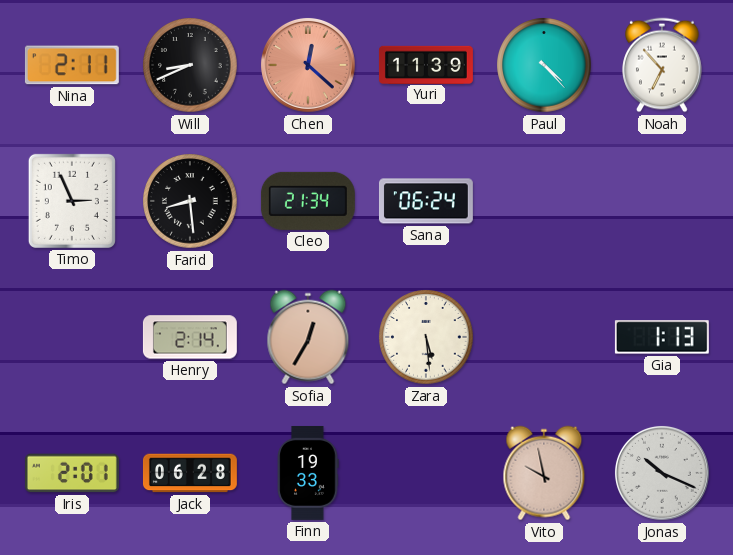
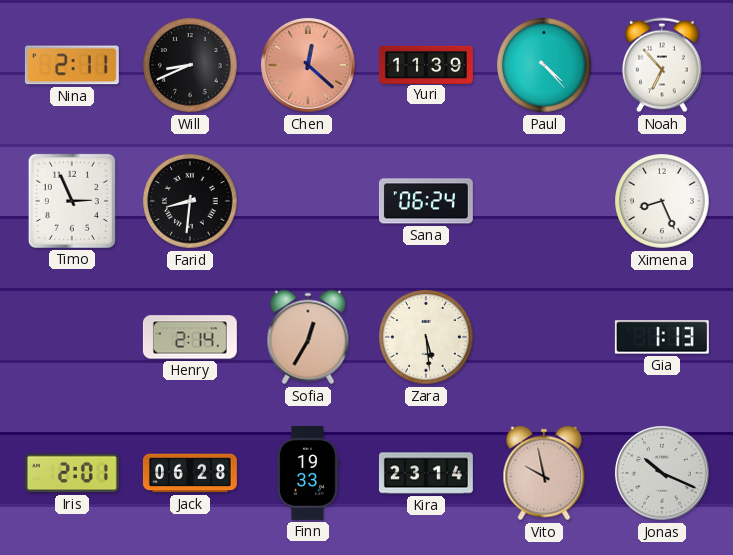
Farid: 8:29 -> 8:31
Cleo: 21:34 -> none
Ximena: none -> 8:26
Kira: none -> 23:14
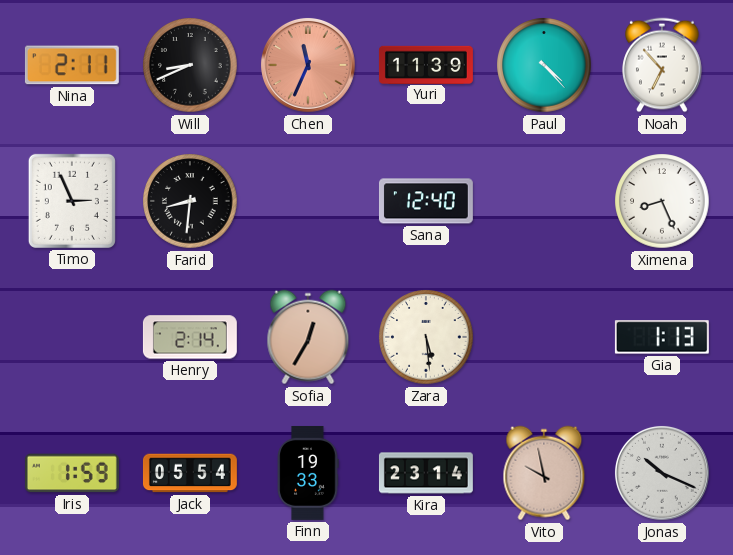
Chen: 12:22 -> 11:34
Sana: 06:24 -> 12:40
Iris: 2:01 -> 1:59
Jack: 06:28 -> 05:54
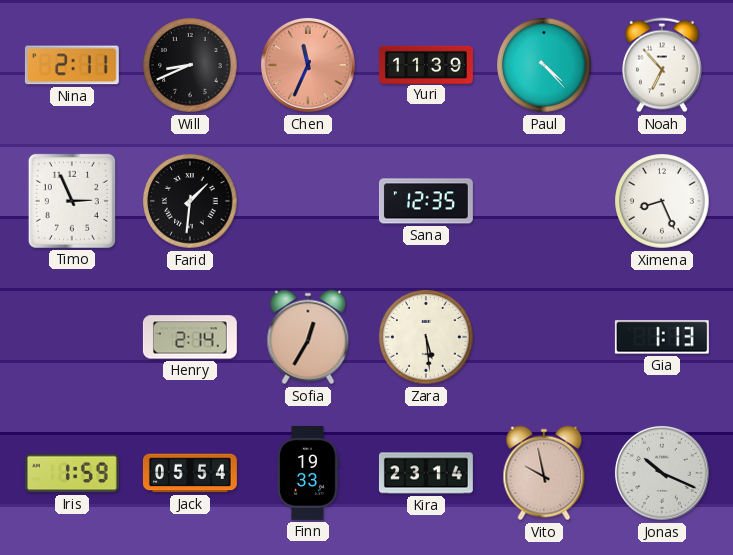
Farid: 8:31 -> 1:31
Sana: 12:40 -> 12:35
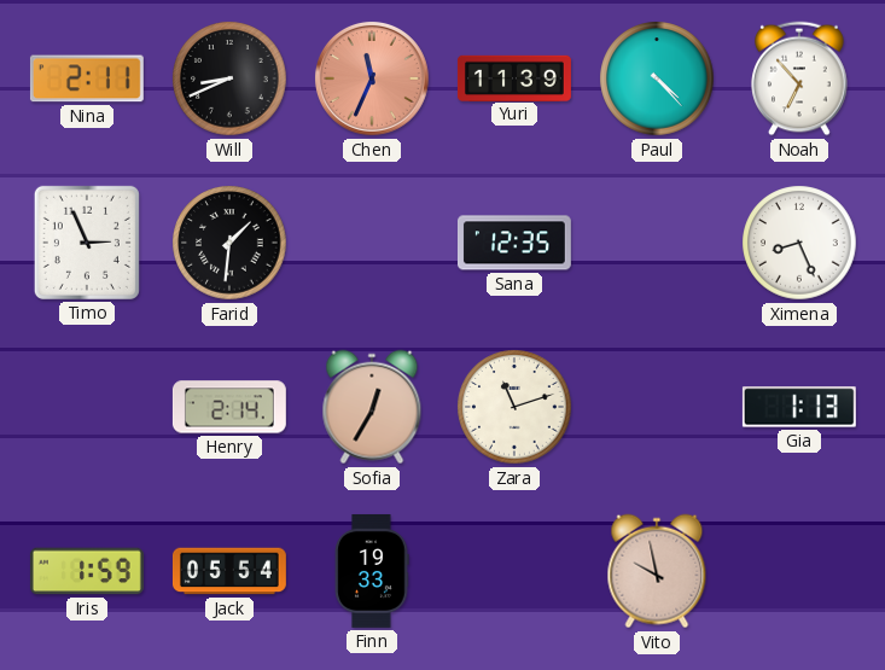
Zara: 5:29 -> 11:12
Kira: 23:14 -> none
Jonas: 10:19 -> none
